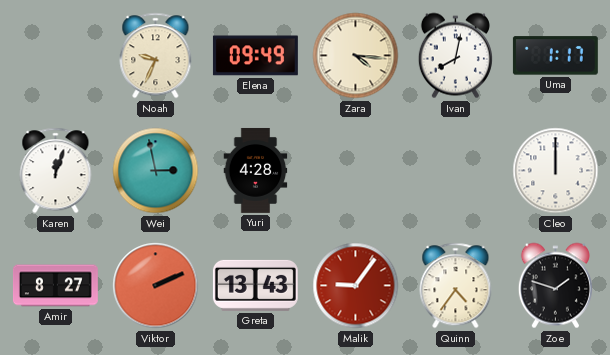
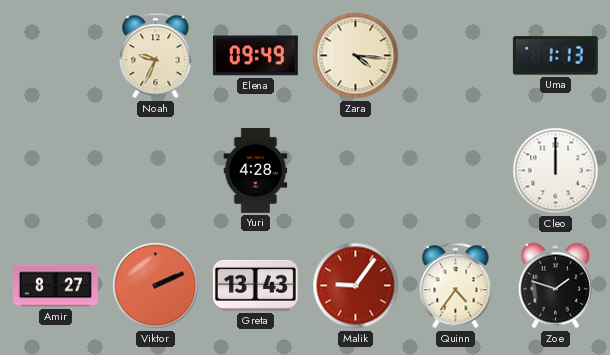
Ivan: 8:02 -> none
Uma: 1:17 -> 1:13
Karen: 12:03 -> none
Wei: 2:58 -> none
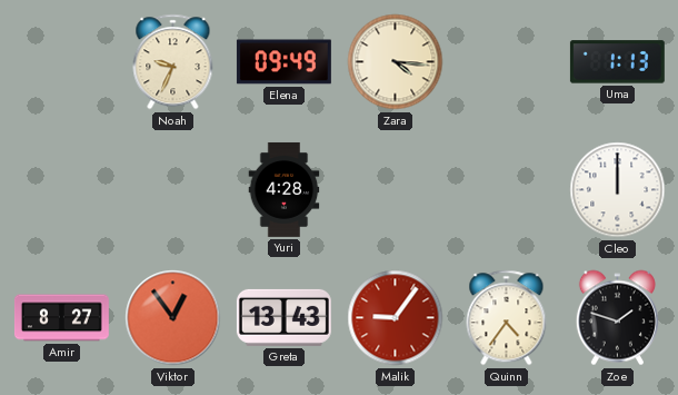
Viktor: 2:11 -> 12:54
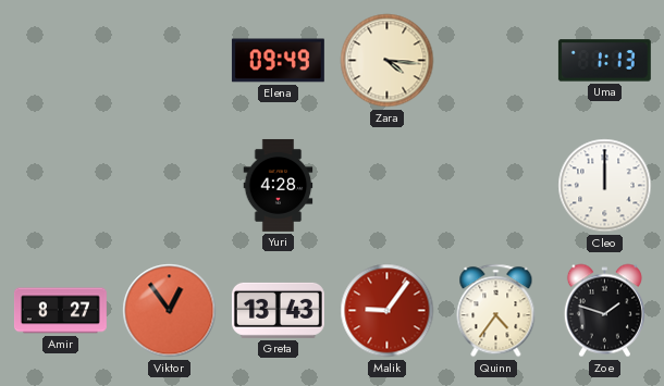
Noah: 9:34 -> none
